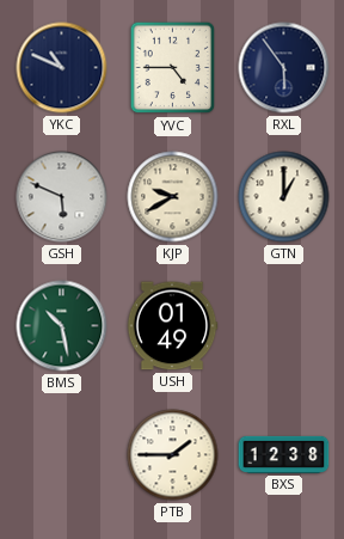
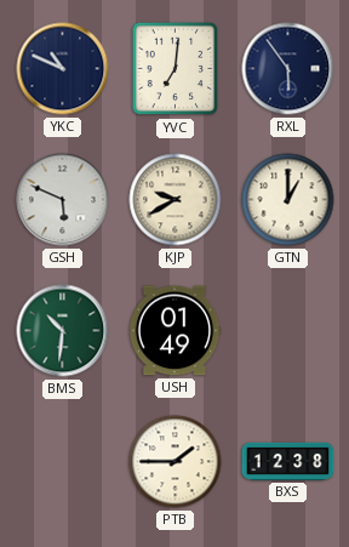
YVC: 4:45 -> 7:01
BMS: 10:28 -> 10:31
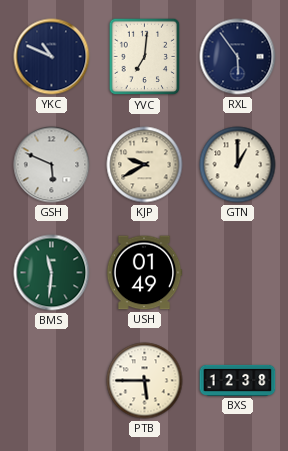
BMS: 10:31 -> 11:31
PTB: 1:45 -> 5:45
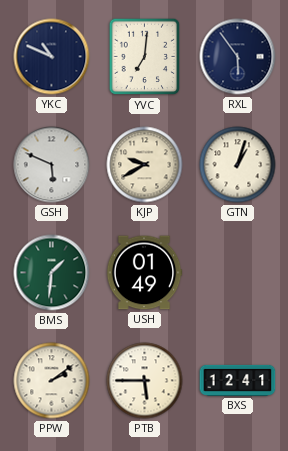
GTN: 1:00 -> 1:03
BMS: 11:31 -> 1:31
PPW: none -> 2:09
BXS: 12:38 -> 12:41
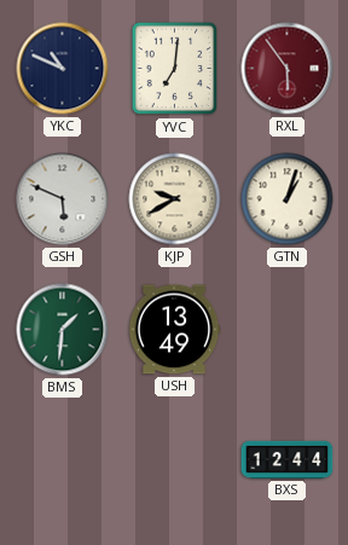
RXL dial: navy -> burgundy
USH: 01:49 -> 13:49
PPW: 2:09 -> none
PTB: 5:45 -> none
BXS: 12:41 -> 12:44
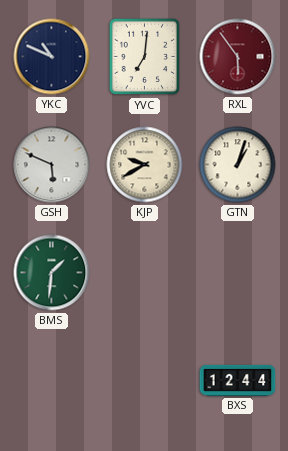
USH: 13:49 -> none
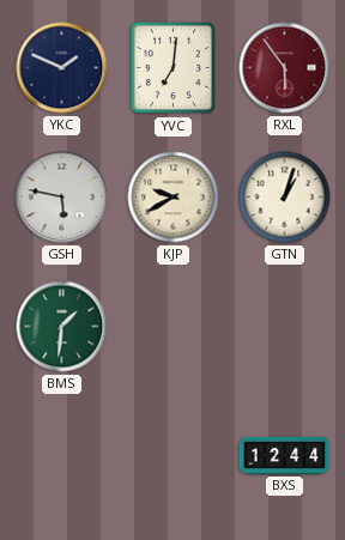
YKC: 10:49 -> 1:49
GSH: 5:49 -> 5:47
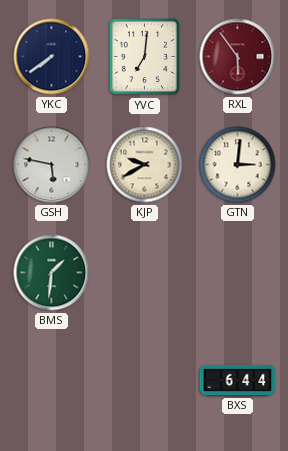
YKC: 1:49 -> 7:39
GTN: 1:03 -> 3:01
BXS: 12:44 -> 6:44
